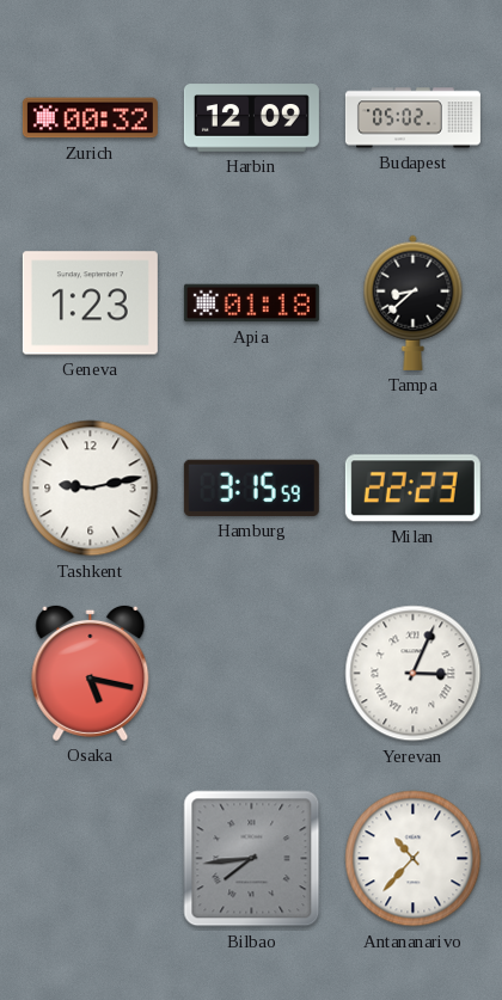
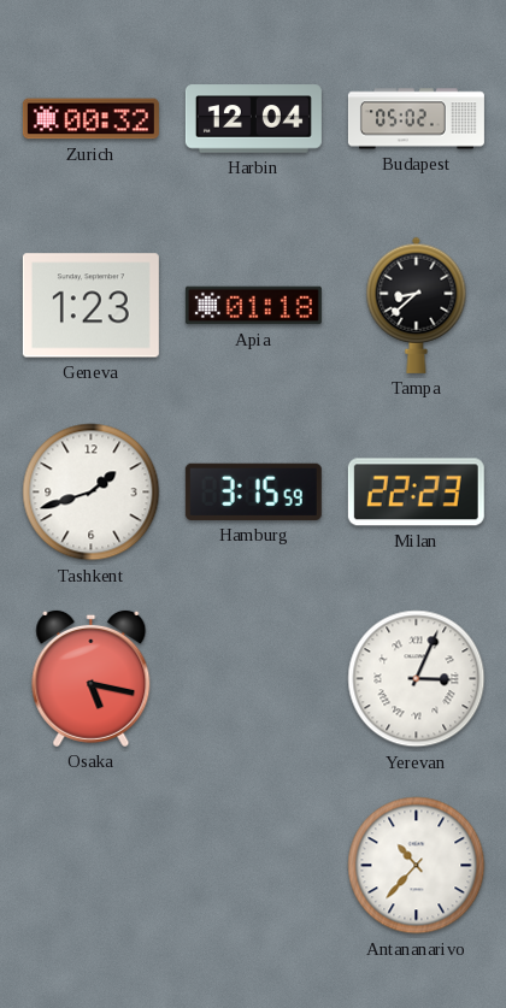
Harbin: 12:09 -> 12:04
Tashkent: 9:13 -> 1:42
Bilbao: 7:44 -> none
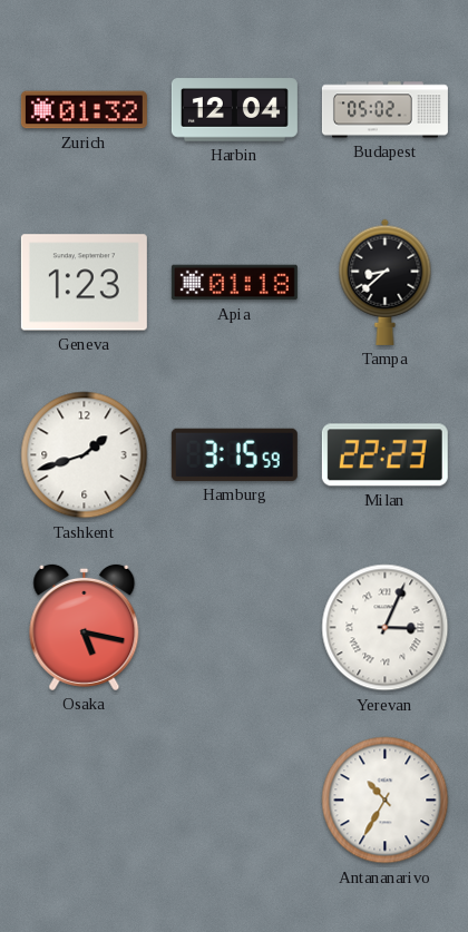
Zurich: 00:32 -> 01:32
Antananarivo: 10:37 -> 10:35
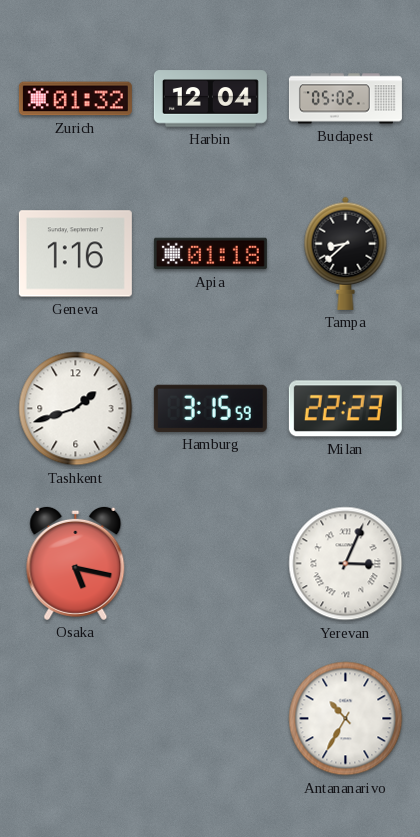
Geneva: 1:23 -> 1:16
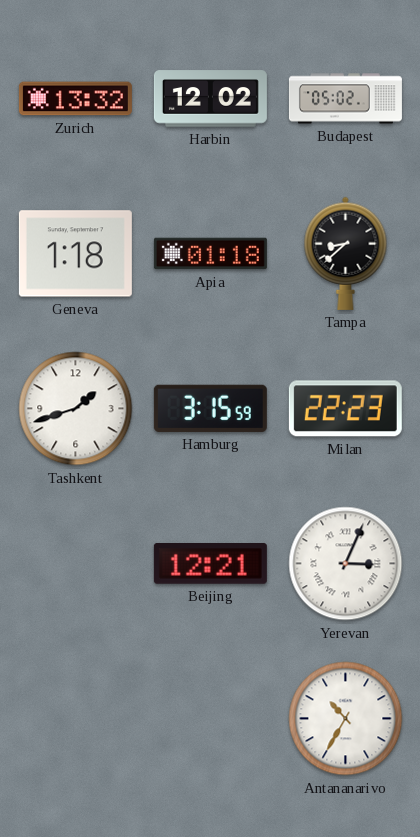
Zurich: 01:32 -> 13:32
Harbin: 12:04 -> 12:02
Geneva: 1:16 -> 1:18
Osaka: 5:17 -> none
Beijing: none -> 12:21
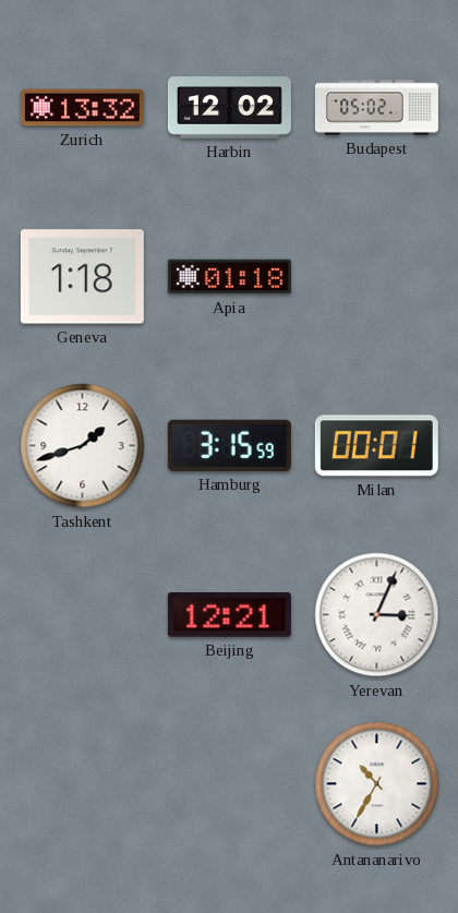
Tampa: 8:38 -> none
Milan: 22:23 -> 00:01
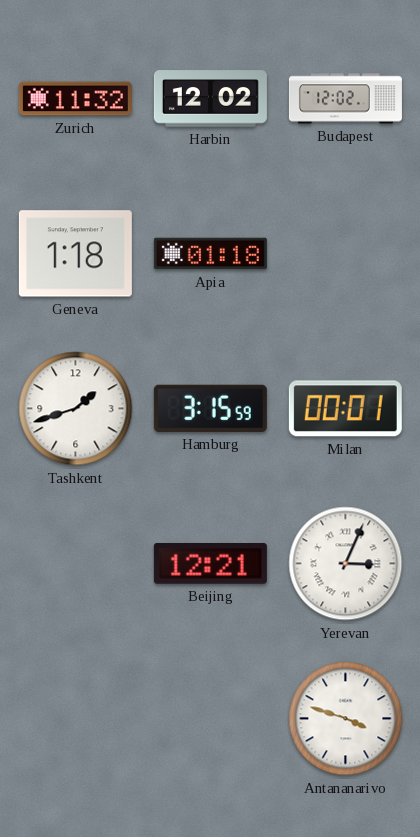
Zurich: 13:32 -> 11:32
Budapest: 05:02 -> 12:02
Antananarivo: 10:35 -> 3:48
